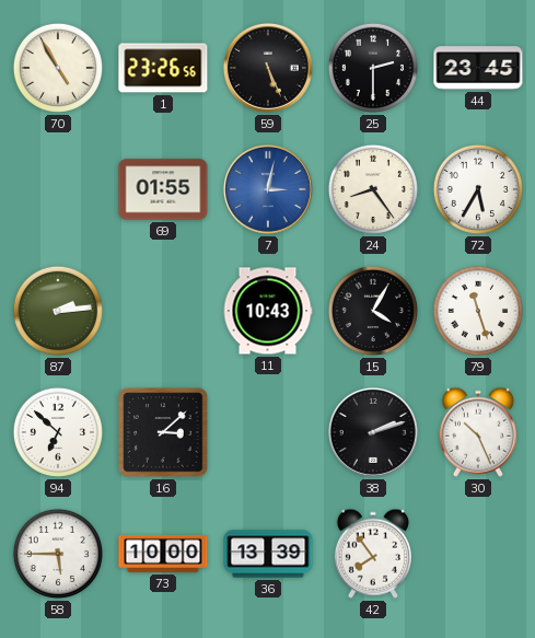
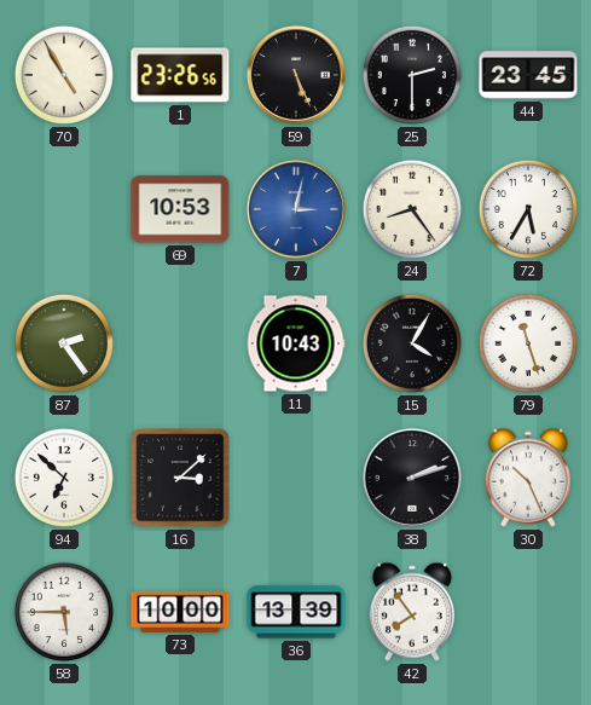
69: 01:55 -> 10:53
87: 2:14 -> 2:24
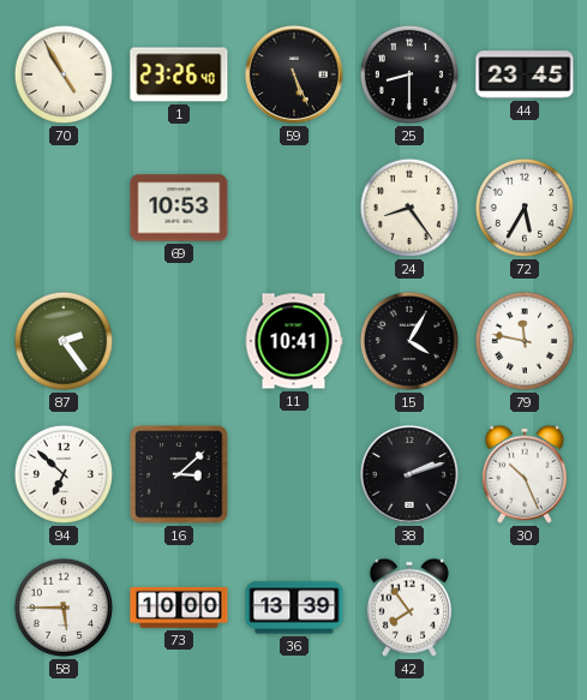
1: 23:26:56 -> 23:26:40
25: 2:30 -> 8:30
7: 3:02 -> none
11: 10:43 -> 10:41
79: 11:27 -> 11:47
